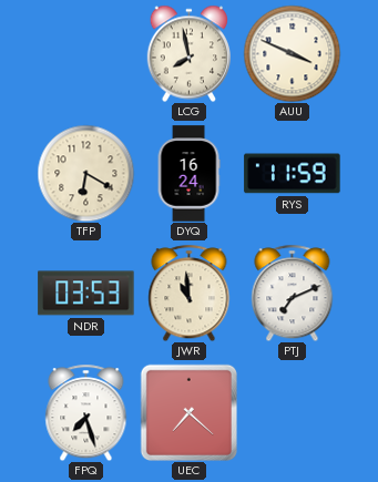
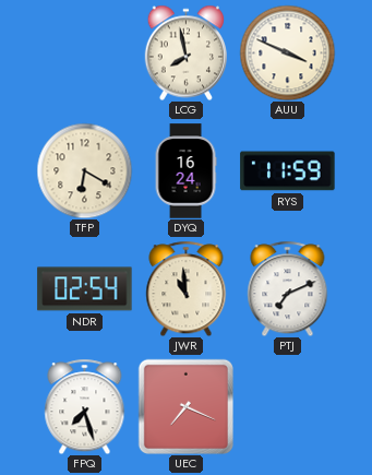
NDR: 03:53 -> 02:54
UEC: 7:22 -> 7:19
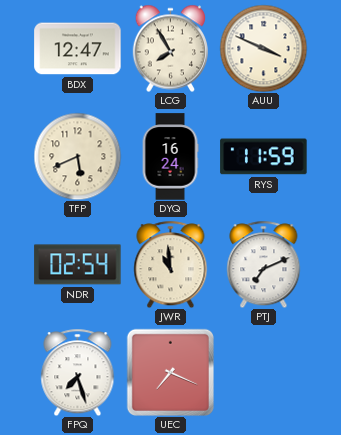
BDX: none -> 12:47
LCG: 7:58 -> 7:55
TFP: 6:20 -> 5:41
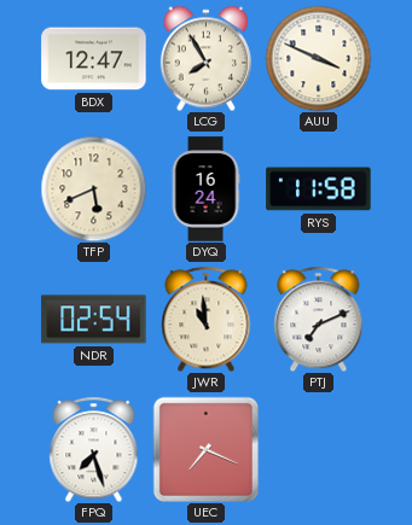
RYS: 11:59 -> 11:58
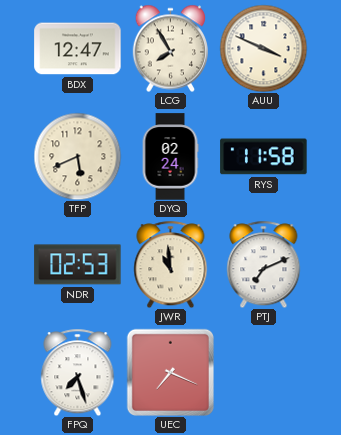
DYQ: 16:24 -> 02:24
NDR: 02:54 -> 02:53
